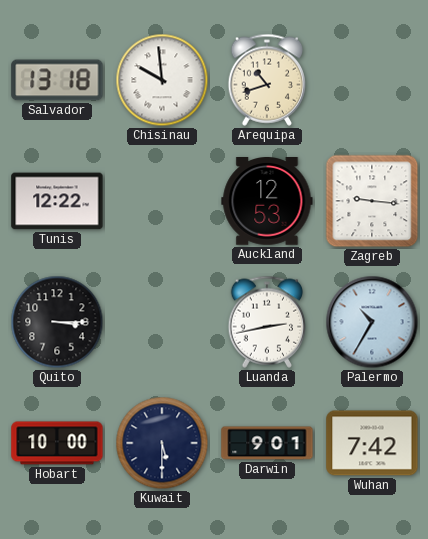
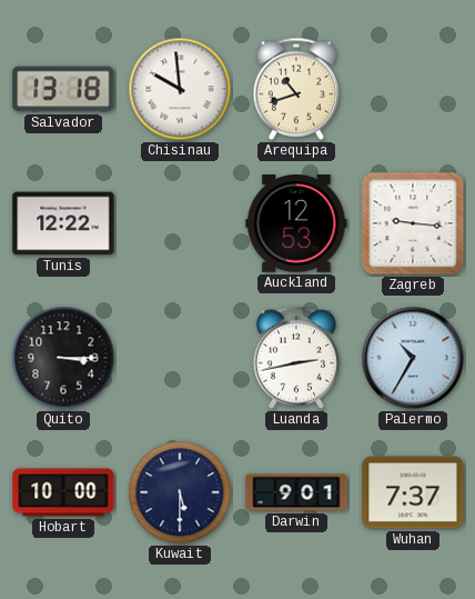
Wuhan: 7:42 -> 7:37
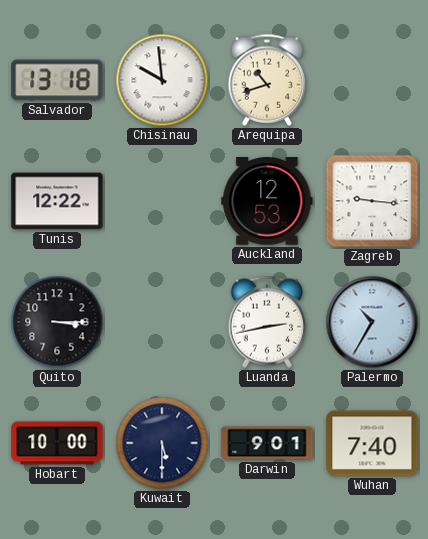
Wuhan: 7:37 -> 7:40
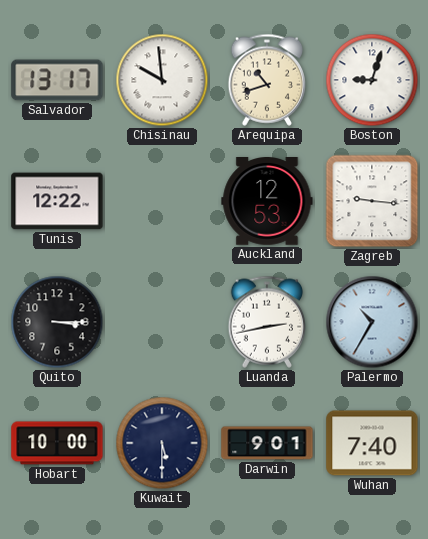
Salvador: 13:18 -> 13:17
Boston: none -> 9:03
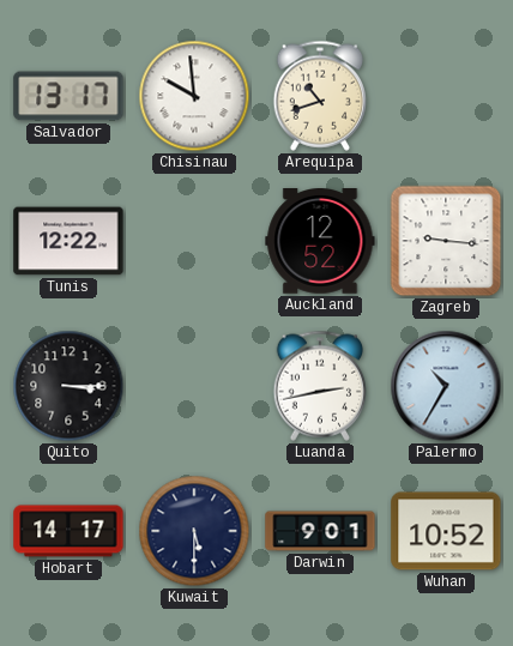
Boston: 9:03 -> none
Auckland: 12:53 -> 12:52
Hobart: 10:00 -> 14:17
Wuhan: 7:40 -> 10:52
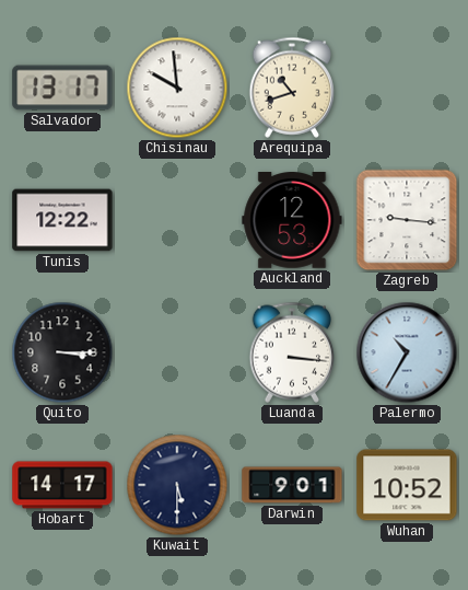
Auckland: 12:52 -> 12:53
Luanda: 2:43 -> 3:16
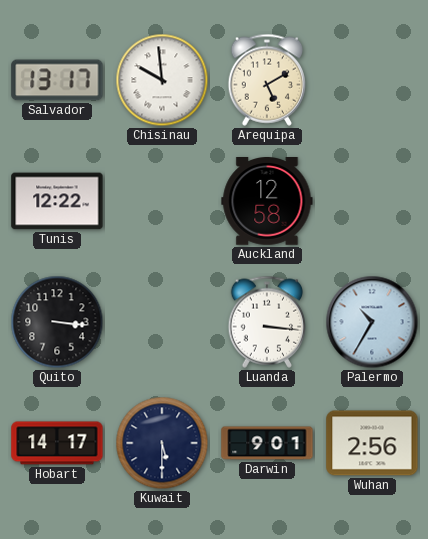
Arequipa: 10:42 -> 5:10
Auckland: 12:53 -> 12:58
Zagreb: 9:16 -> none
Quito: 3:15 -> 3:16
Wuhan: 10:52 -> 2:56
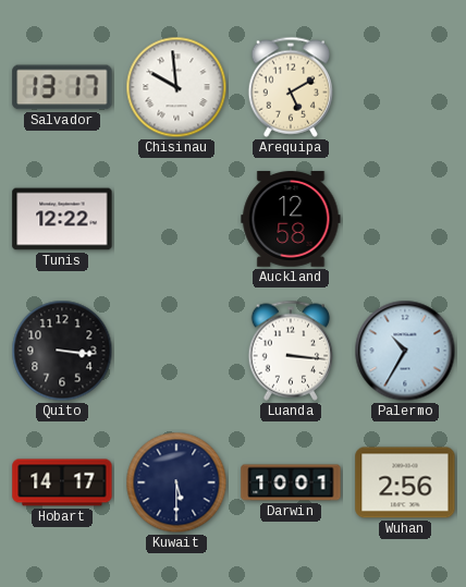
Darwin: 9:01 -> 10:01
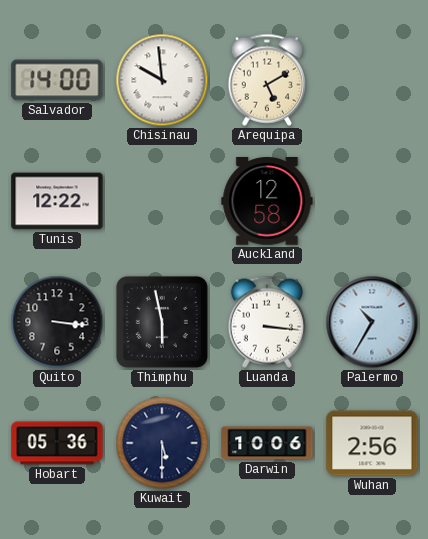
Salvador: 13:17 -> 14:00
Thimphu: none -> 5:58
Hobart: 14:17 -> 05:36
Darwin: 10:01 -> 10:06
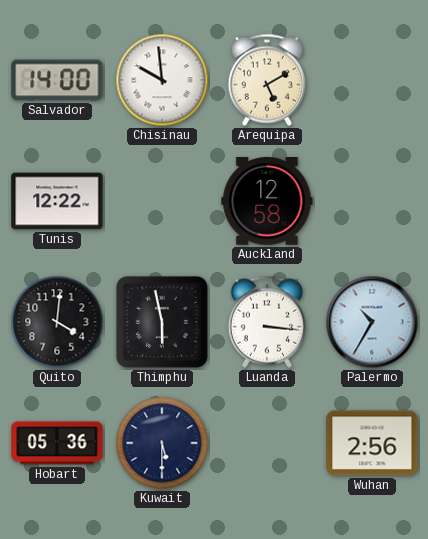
Quito: 3:16 -> 4:01
Darwin: 10:06 -> none
